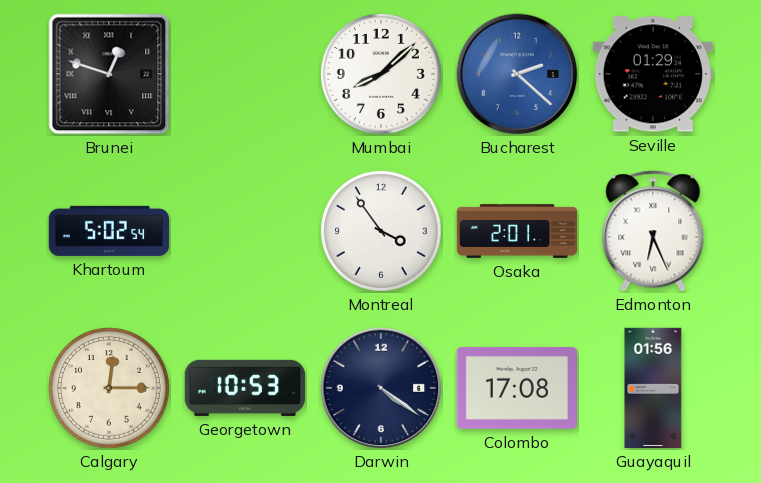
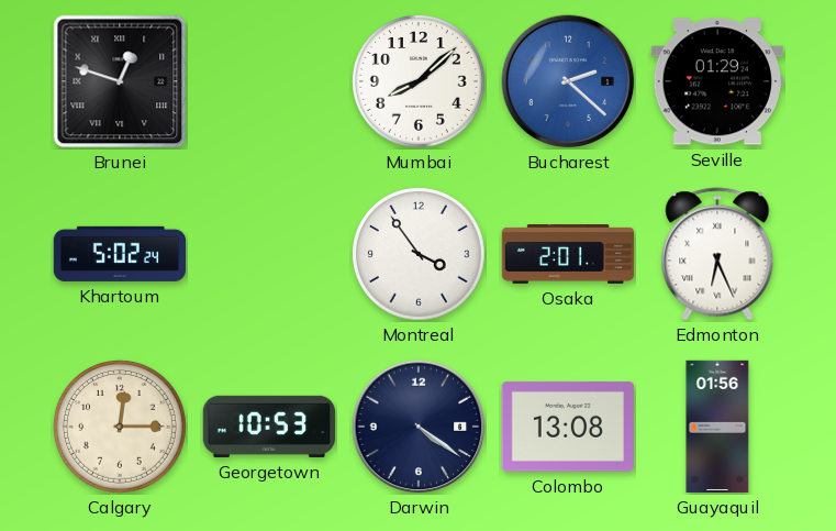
Khartoum: 5:02:54 -> 5:02:24
Colombo: 17:08 -> 13:08
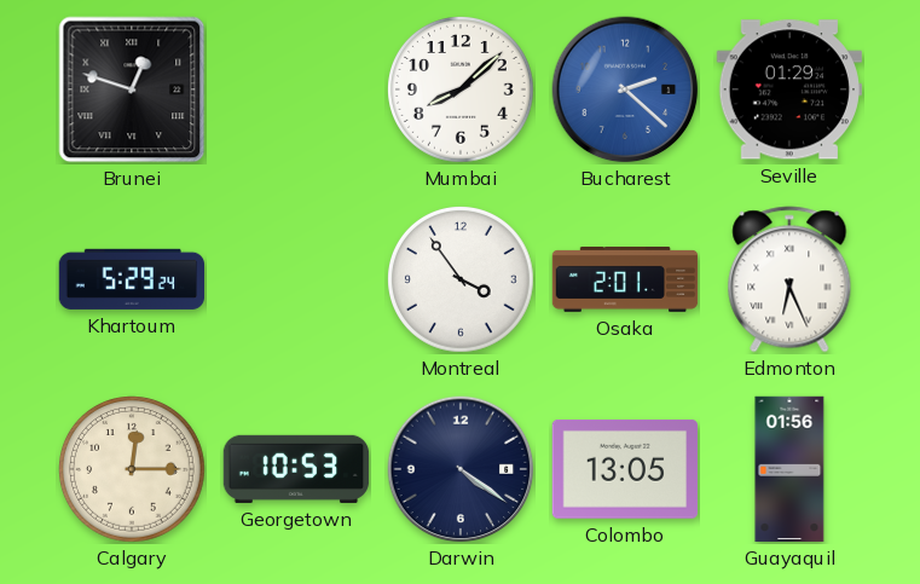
Khartoum: 5:02 -> 5:29
Colombo: 13:08 -> 13:05
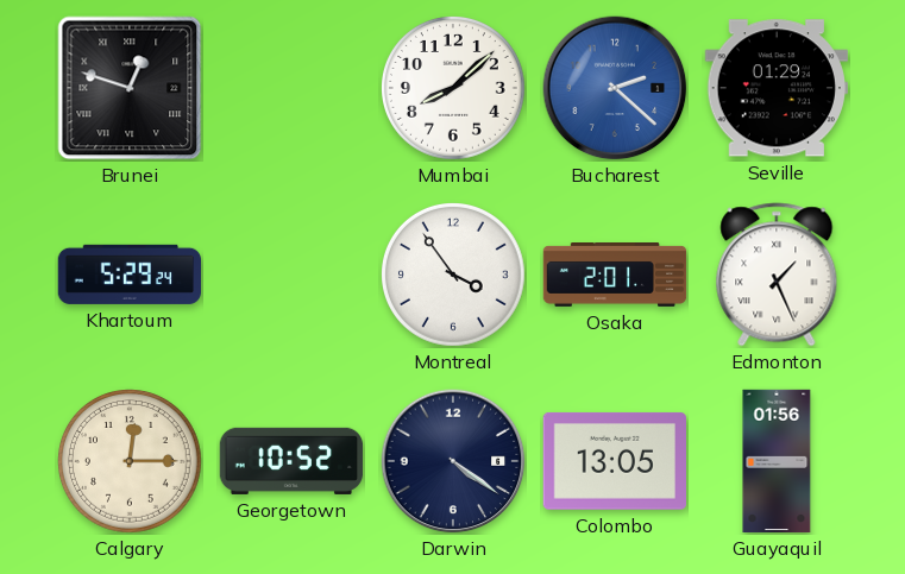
Edmonton: 6:26 -> 1:26
Georgetown: 10:53 -> 10:52
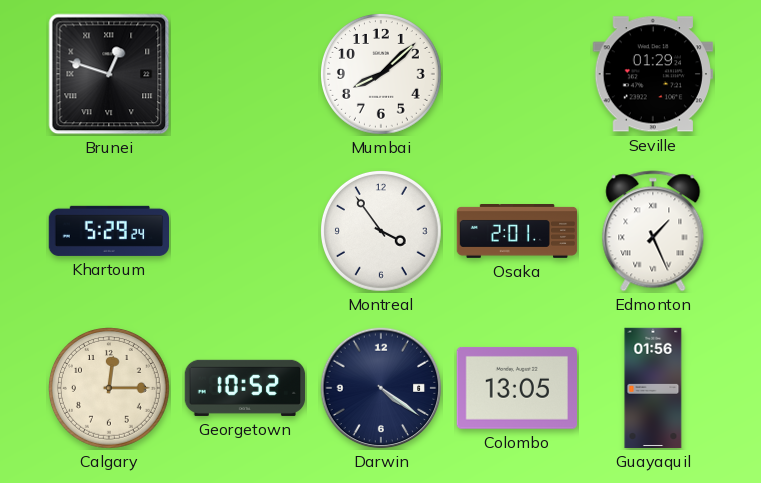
Bucharest: 2:22 -> none
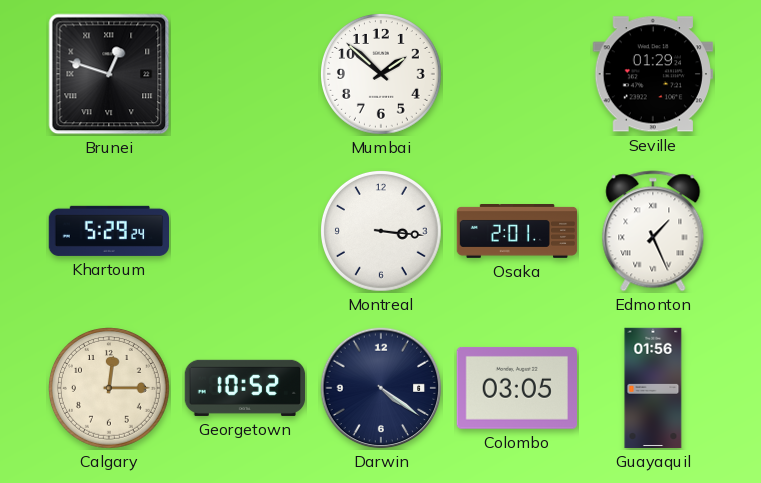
Mumbai: 8:08 -> 1:52
Montreal: 3:54 -> 3:16
Colombo: 13:05 -> 03:05
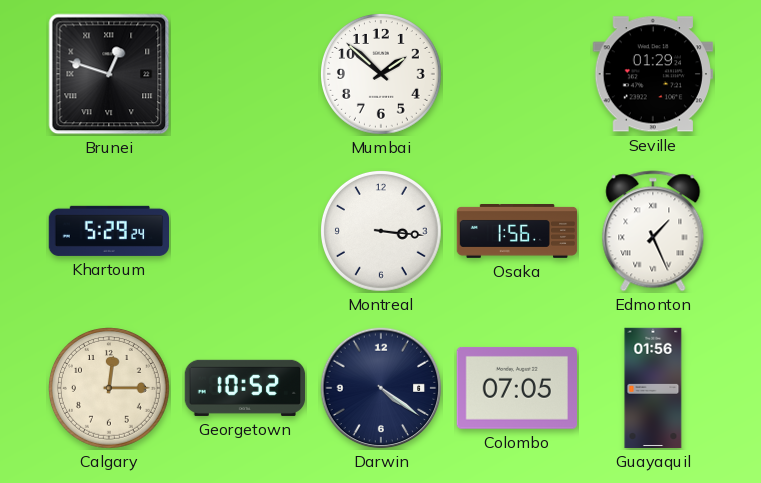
Osaka: 2:01 -> 1:56
Colombo: 03:05 -> 07:05
